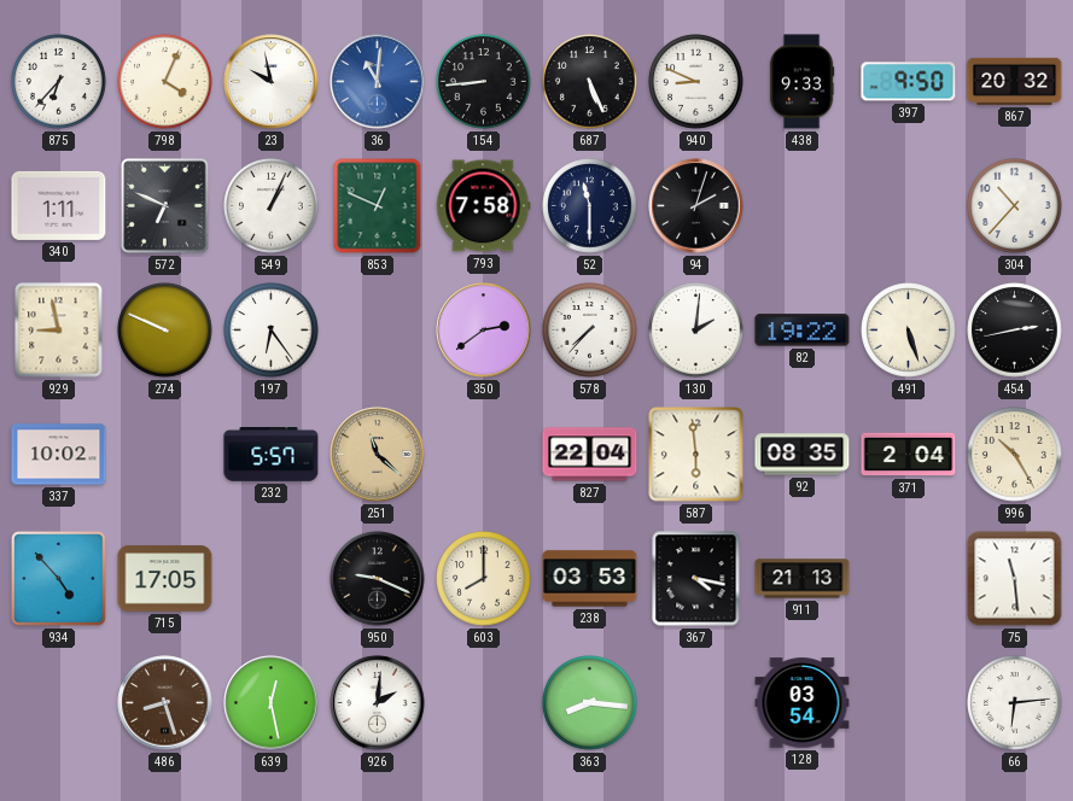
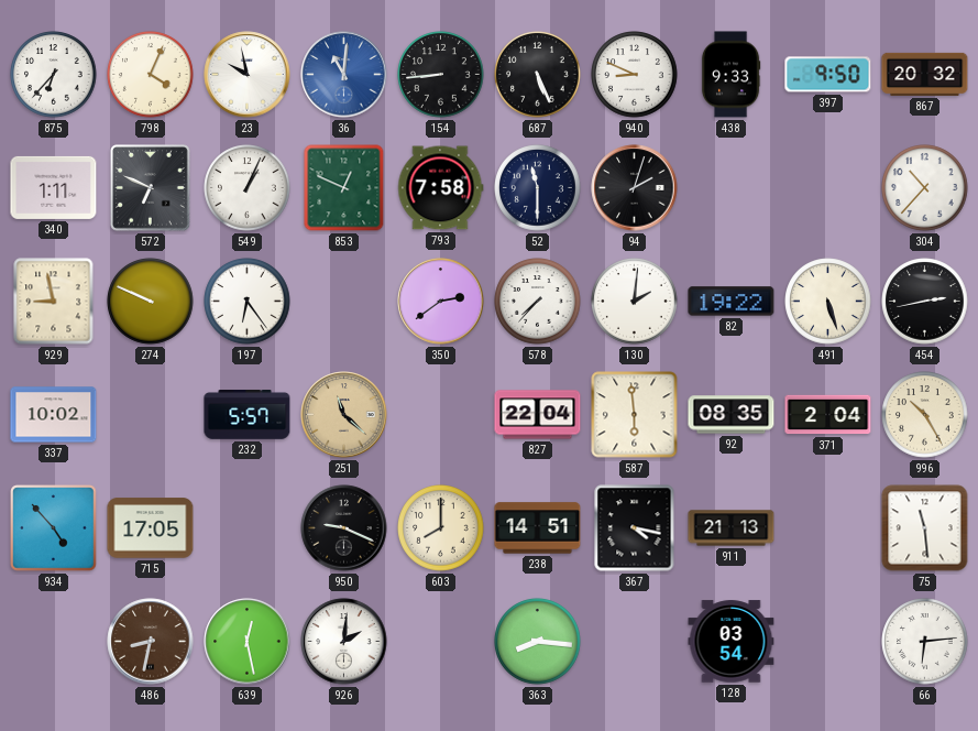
238: 03:53 -> 14:51
486: 8:27 -> 8:32
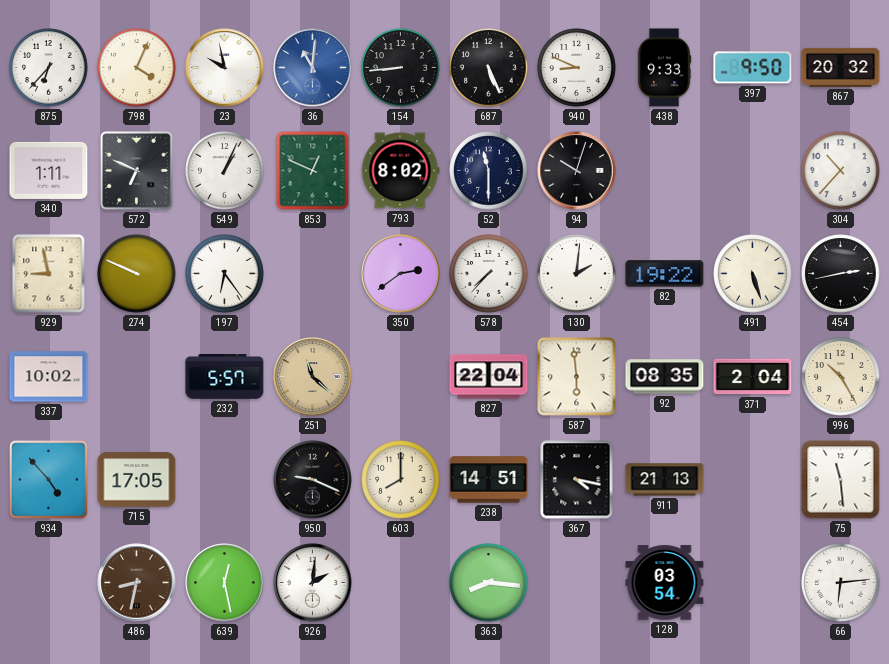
793: 7:58 -> 8:02
94: 2:03 -> 10:03
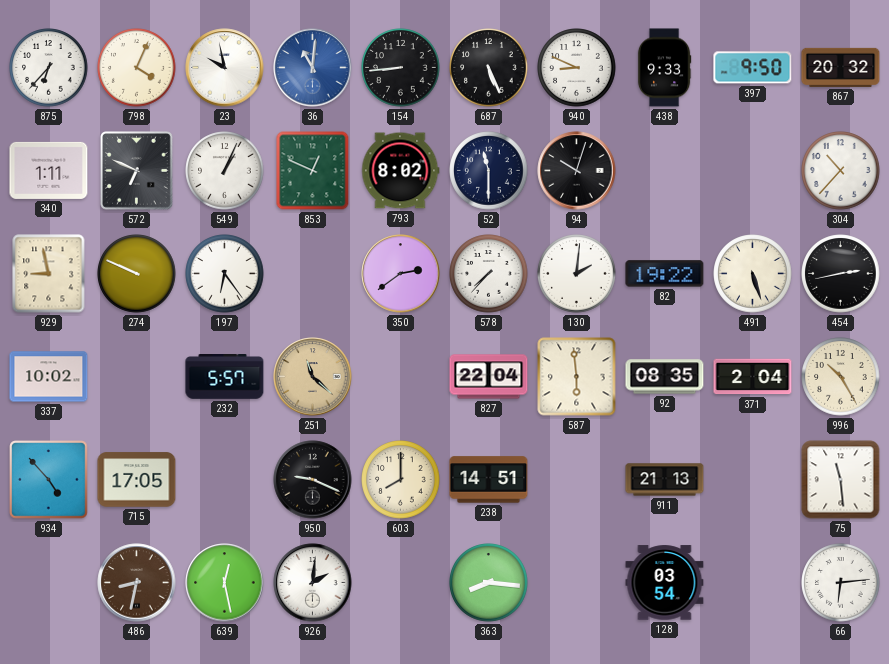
367: 4:17 -> none
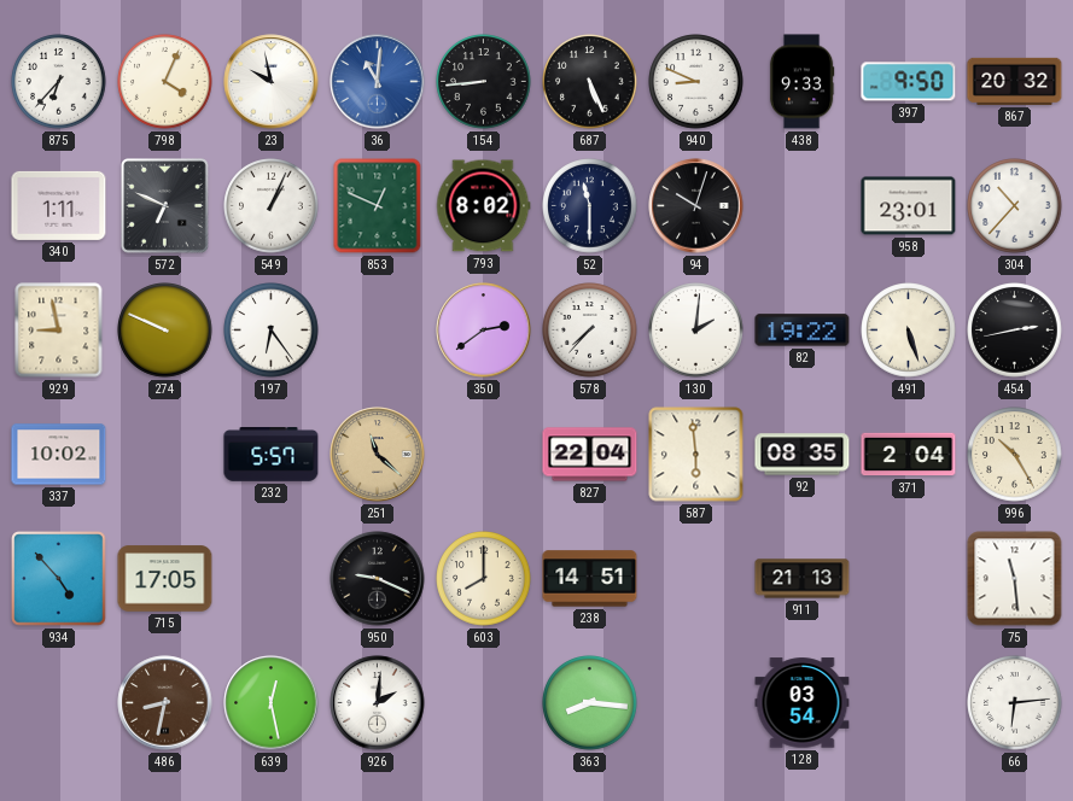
958: none -> 23:01
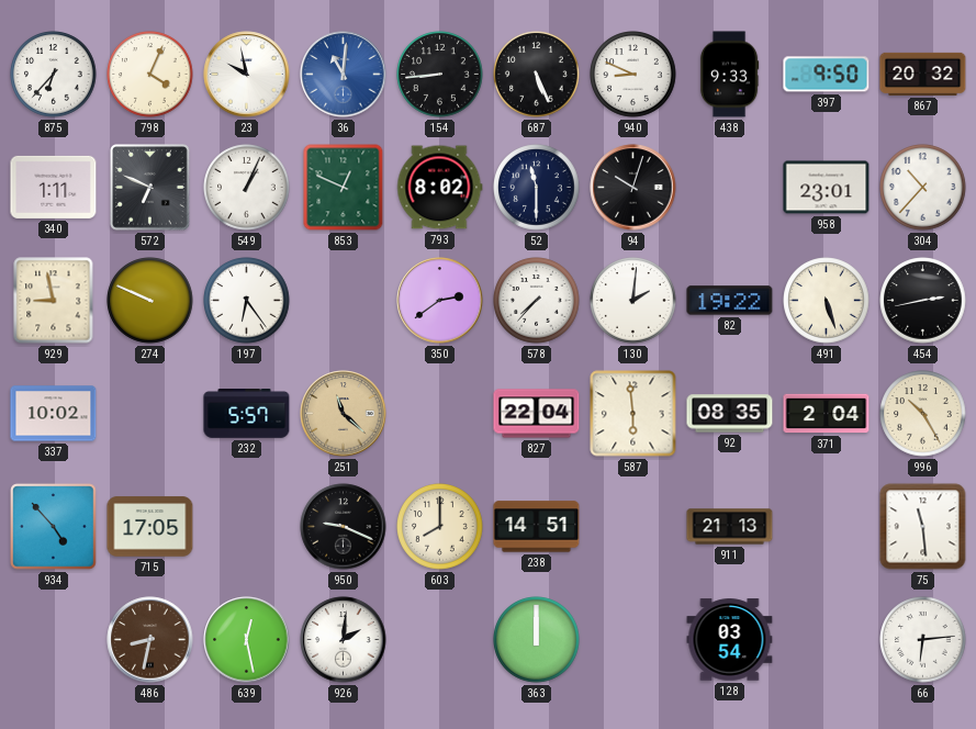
363: 8:16 -> 12:00
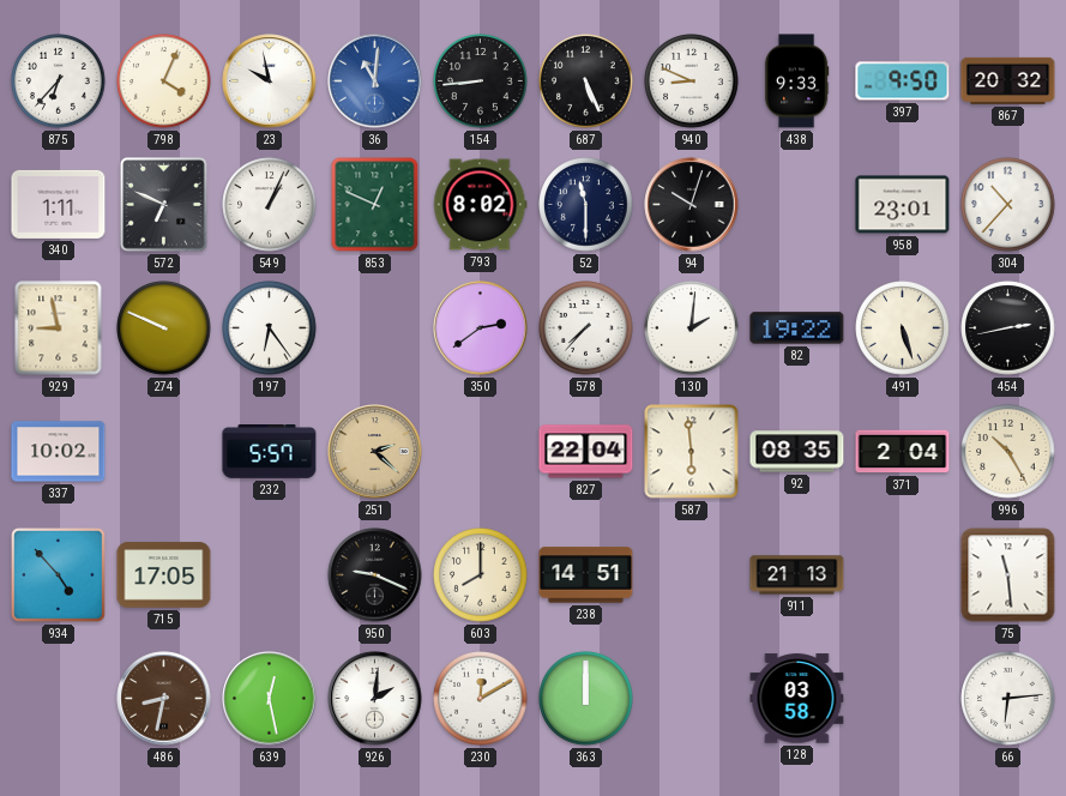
251: 11:22 -> 2:22
230: none -> 12:10
128: 03:54 -> 03:58
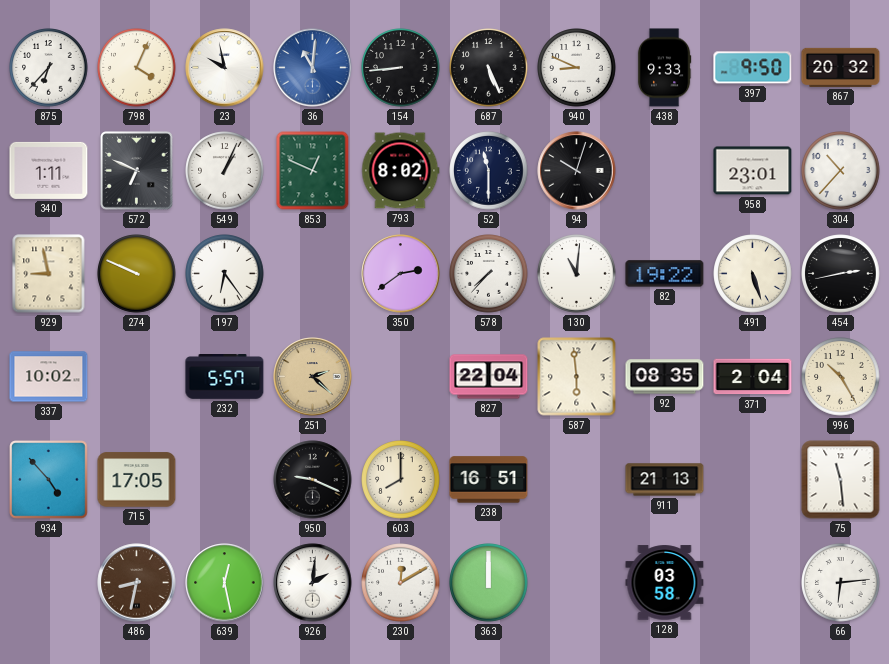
130: 2:01 -> 11:01
238: 14:51 -> 16:51
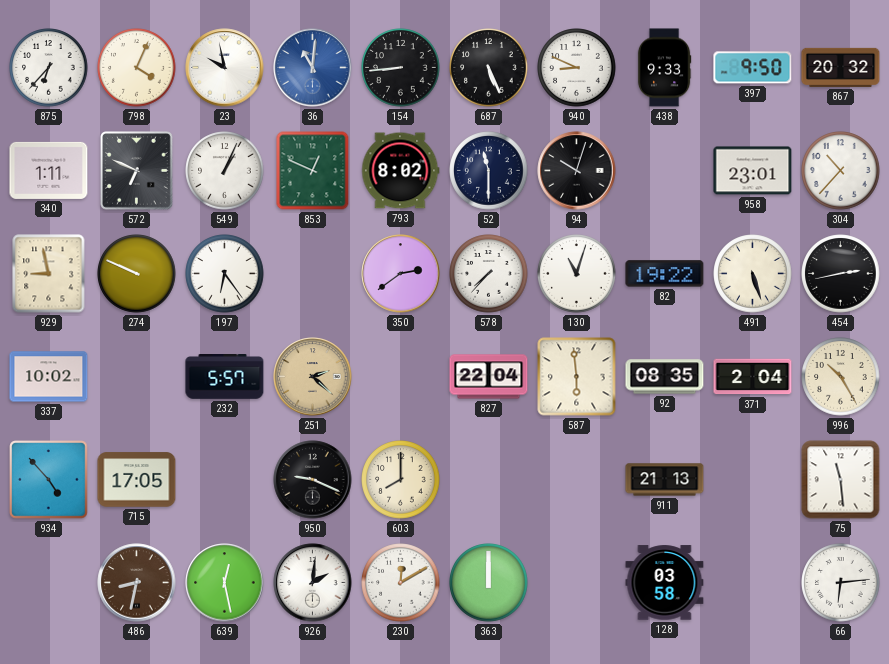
130: 11:01 -> 11:03
238: 16:51 -> none
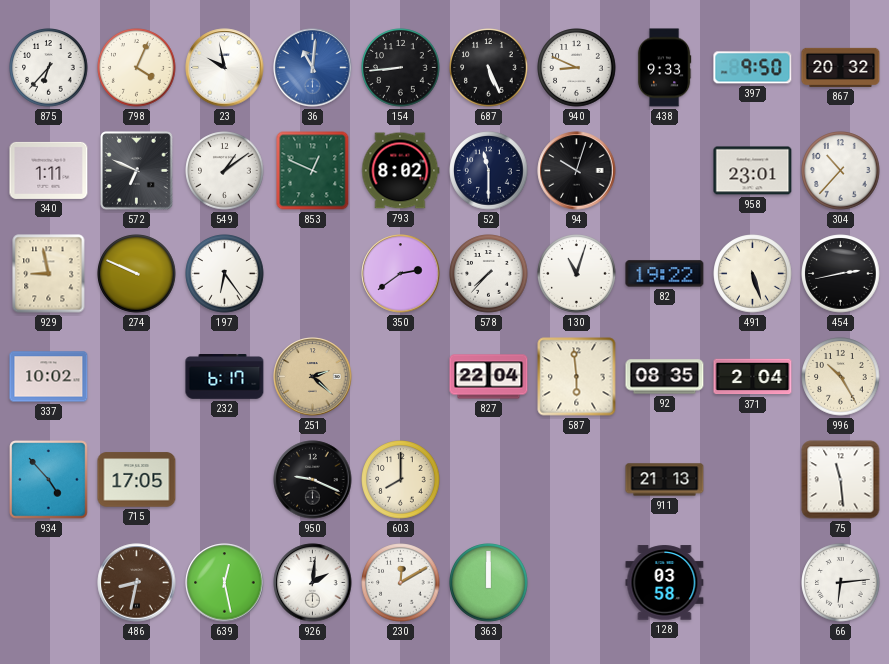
549: 1:04 -> 1:09
232: 5:57 -> 6:17
